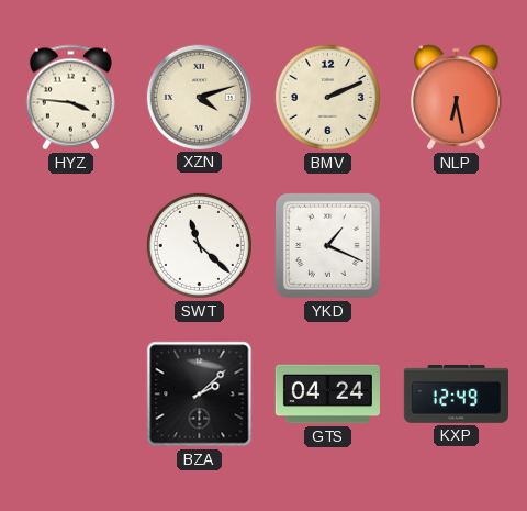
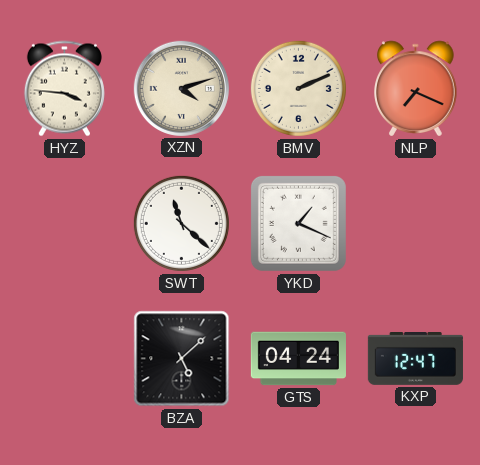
NLP: 6:28 -> 7:19
BZA: 2:08 -> 5:08
KXP: 12:49 -> 12:47
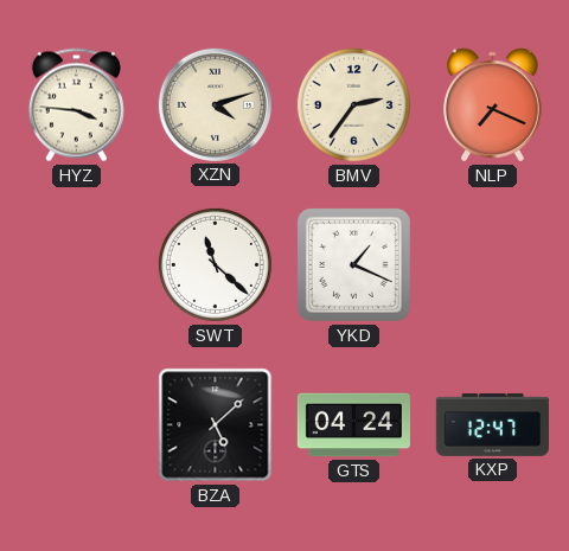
BMV: 2:11 -> 2:36
